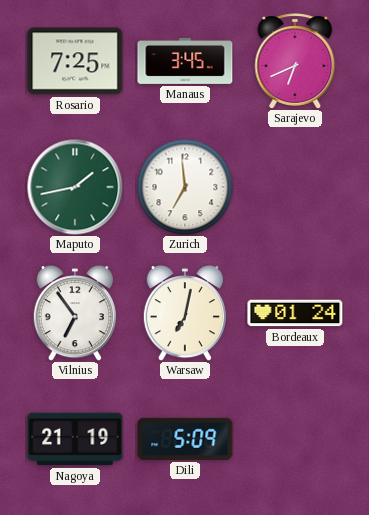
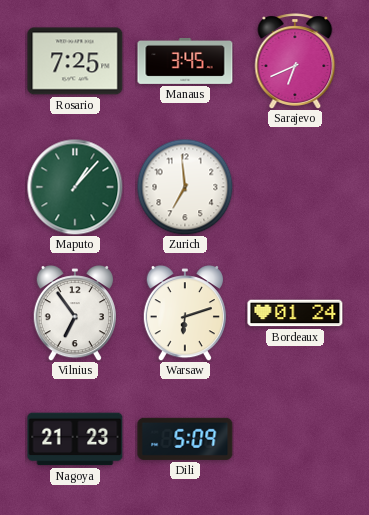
Maputo: 1:43 -> 1:07
Warsaw: 7:02 -> 6:12
Nagoya: 21:19 -> 21:23
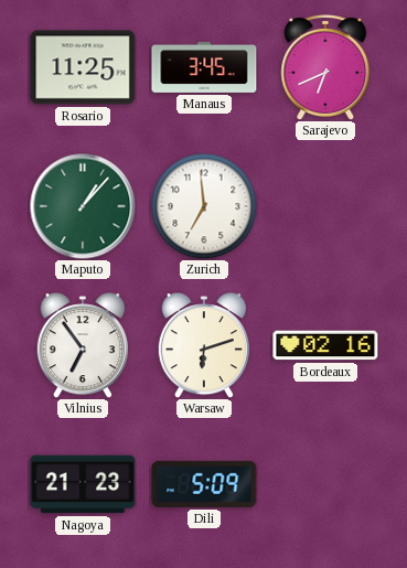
Rosario: 7:25 -> 11:25
Bordeaux: 01:24 -> 02:16
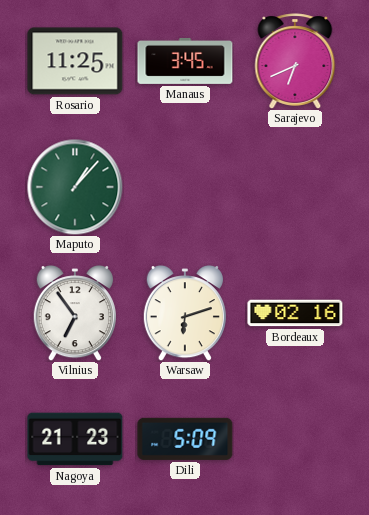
Zurich: 6:59 -> none
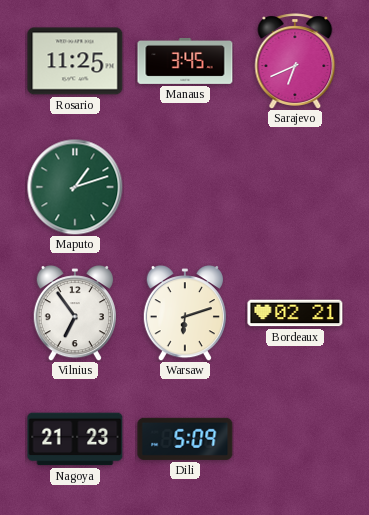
Maputo: 1:07 -> 1:12
Bordeaux: 02:16 -> 02:21
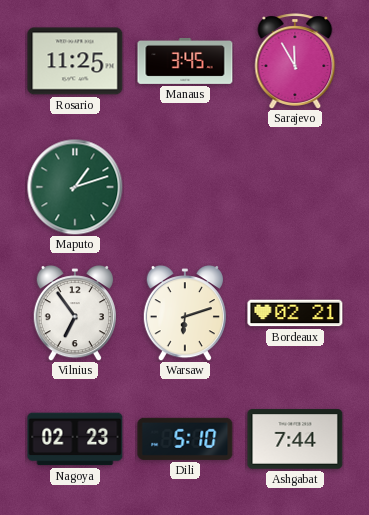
Sarajevo: 6:41 -> 11:55
Nagoya: 21:23 -> 02:23
Dili: 5:09 -> 5:10
Ashgabat: none -> 7:44
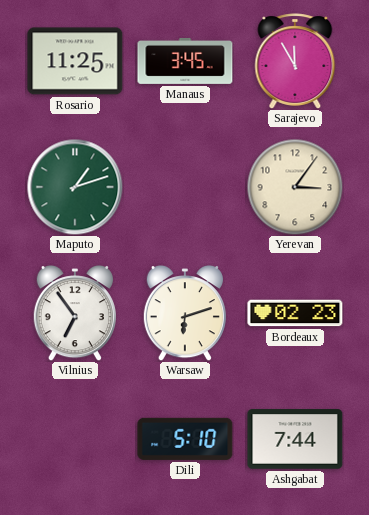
Yerevan: none -> 3:06
Bordeaux: 02:21 -> 02:23
Nagoya: 02:23 -> none
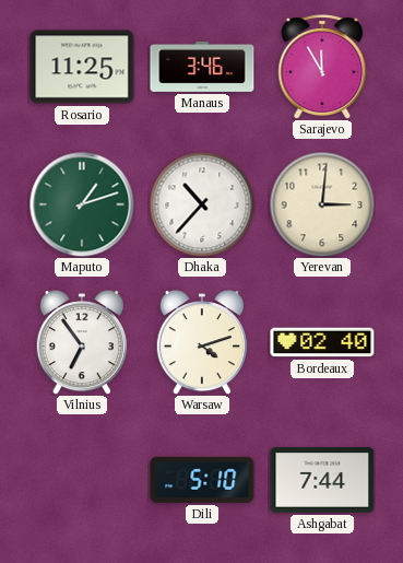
Manaus: 3:45 -> 3:46
Dhaka: none -> 10:37
Yerevan: 3:06 -> 3:01
Warsaw: 6:12 -> 4:12
Bordeaux: 02:23 -> 02:40
